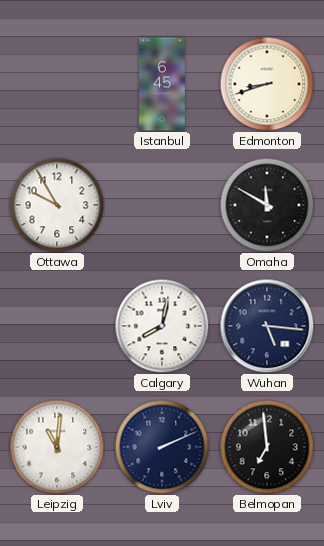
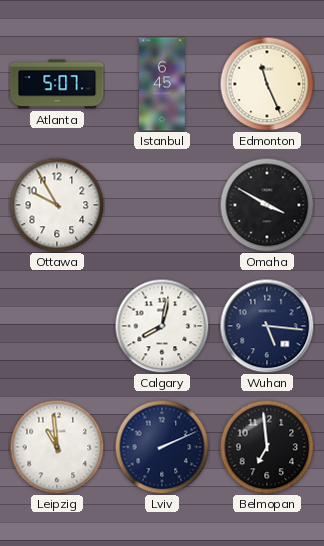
Atlanta: none -> 5:07
Edmonton: 8:42 -> 11:26
Omaha: 11:50 -> 3:50
Leipzig: 11:01 -> 10:59
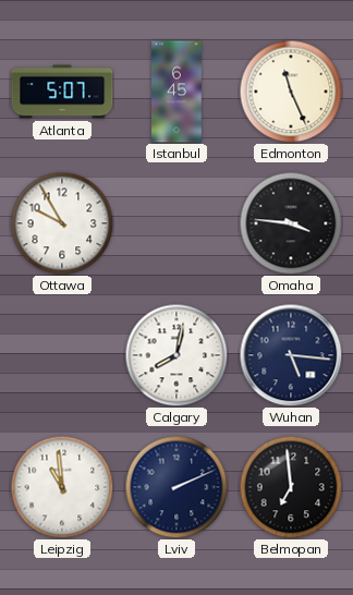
Omaha: 3:50 -> 3:46
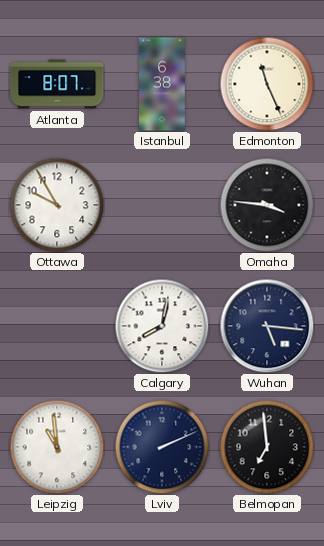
Atlanta: 5:07 -> 8:07
Istanbul: 6:45 -> 6:38
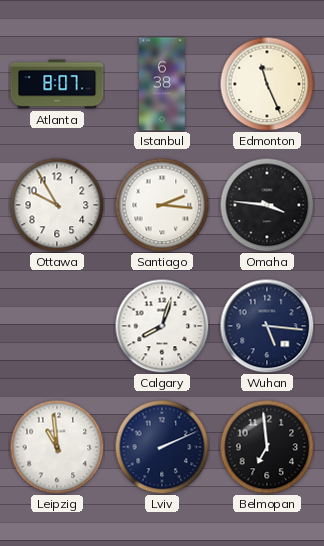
Santiago: none -> 2:16
Calgary: 8:02 -> 8:03
